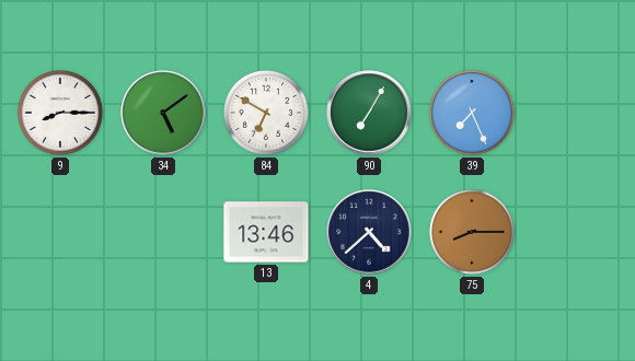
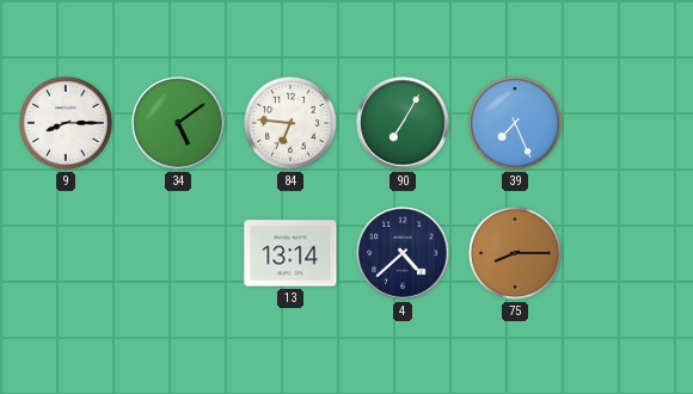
84: 6:50 -> 6:46
13: 13:46 -> 13:14
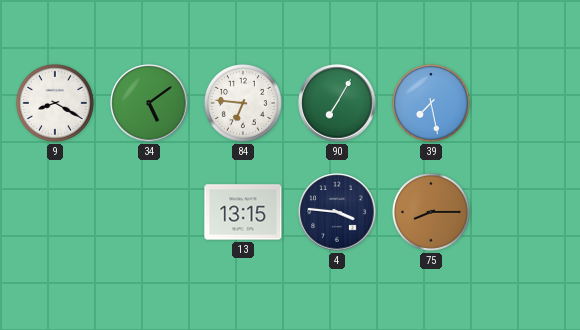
9: 8:15 -> 8:20
39: 7:26 -> 7:28
13: 13:14 -> 13:15
4: 4:38 -> 3:46
